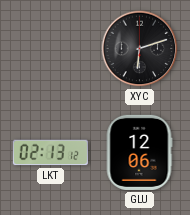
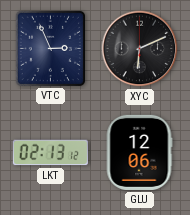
VTC: none -> 2:56
XYC: 6:12 -> 6:11
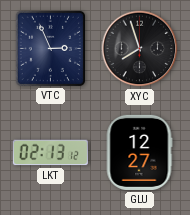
XYC: 6:11 -> 7:57
GLU: 12:06 -> 12:27
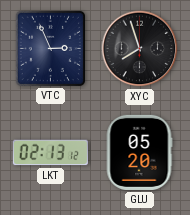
GLU: 12:27 -> 05:20
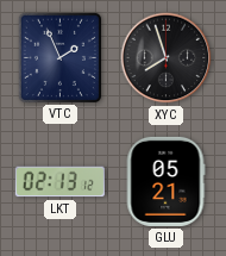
VTC: 2:56 -> 1:56
GLU: 05:20 -> 05:21
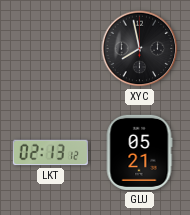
VTC: 1:56 -> none
XYC: 7:57 -> 7:58
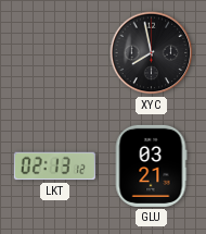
GLU: 05:21 -> 03:21
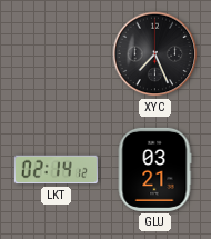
XYC: 7:58 -> 7:26
LKT: 02:13 -> 02:14
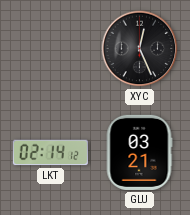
XYC: 7:26 -> 12:26
